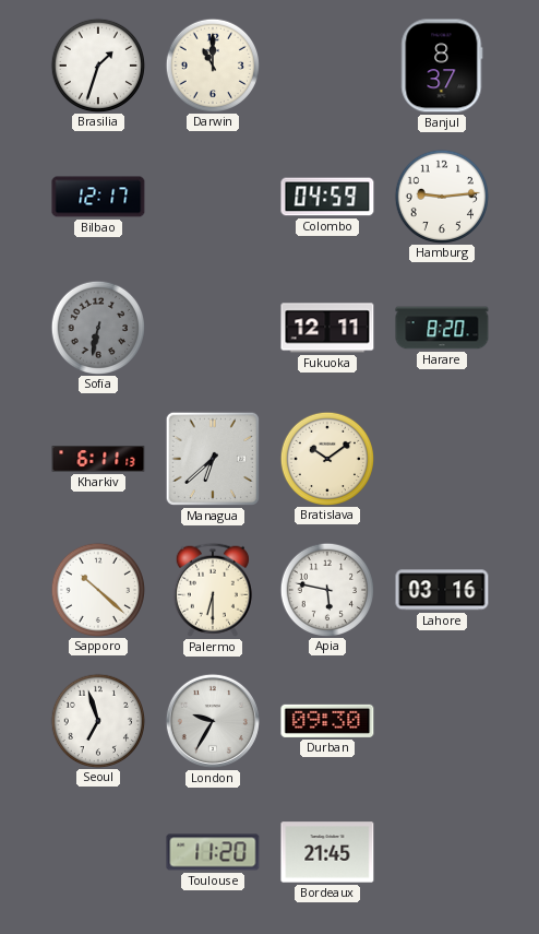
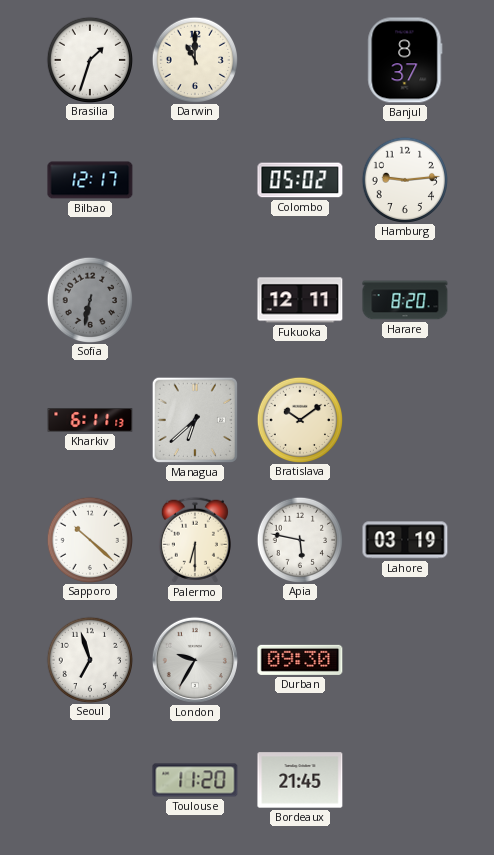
Colombo: 04:59 -> 05:02
Lahore: 03:16 -> 03:19
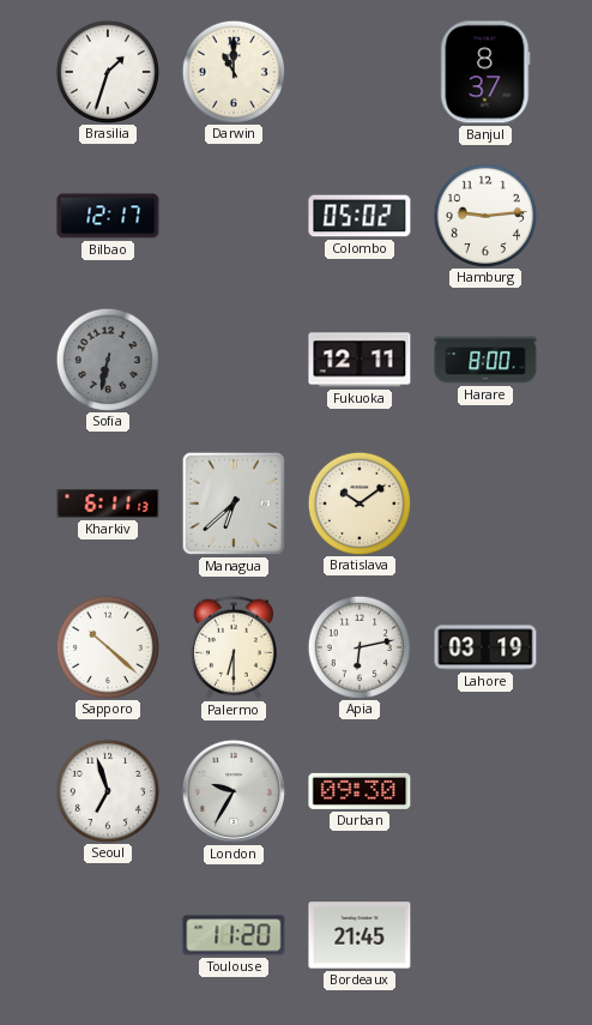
Harare: 8:20 -> 8:00
Apia: 5:47 -> 6:13
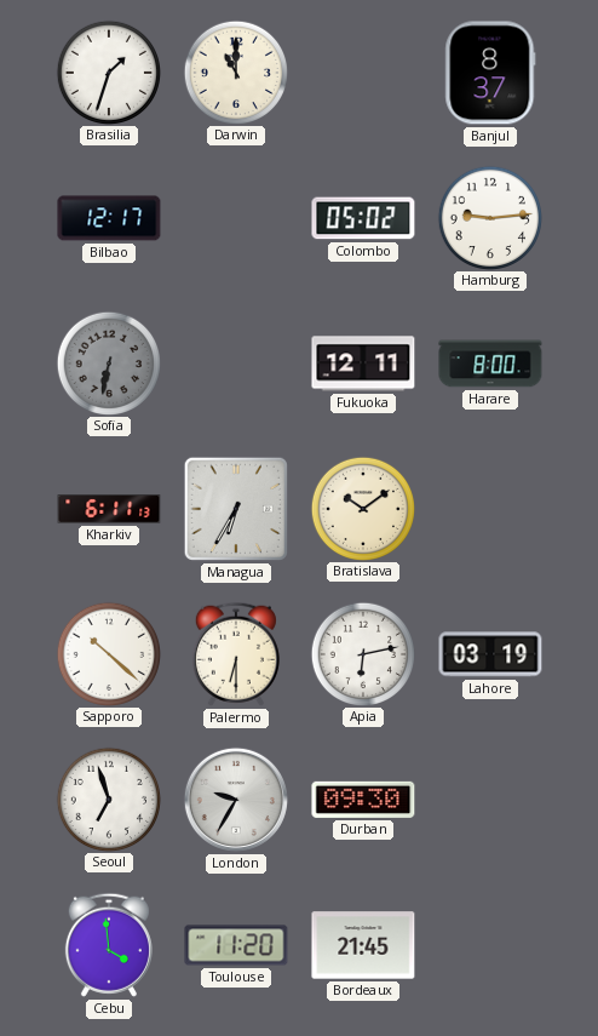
Managua: 6:38 -> 6:35
Cebu: none -> 3:59
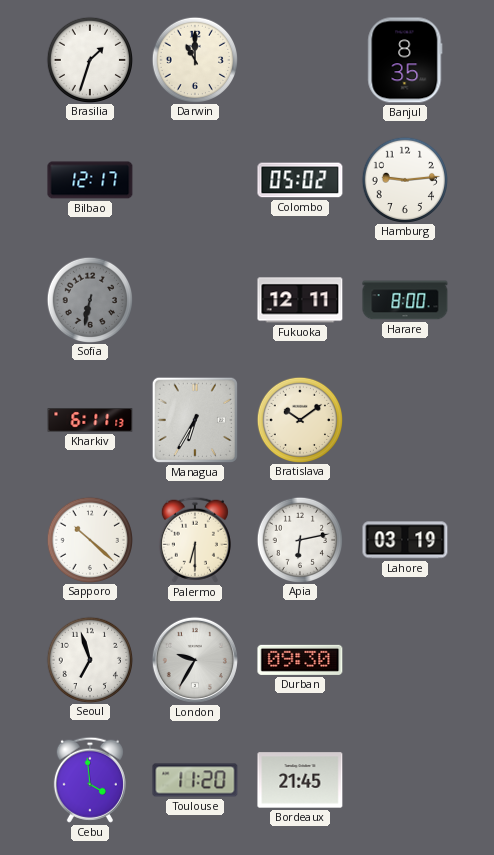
Banjul: 8:37 -> 8:35
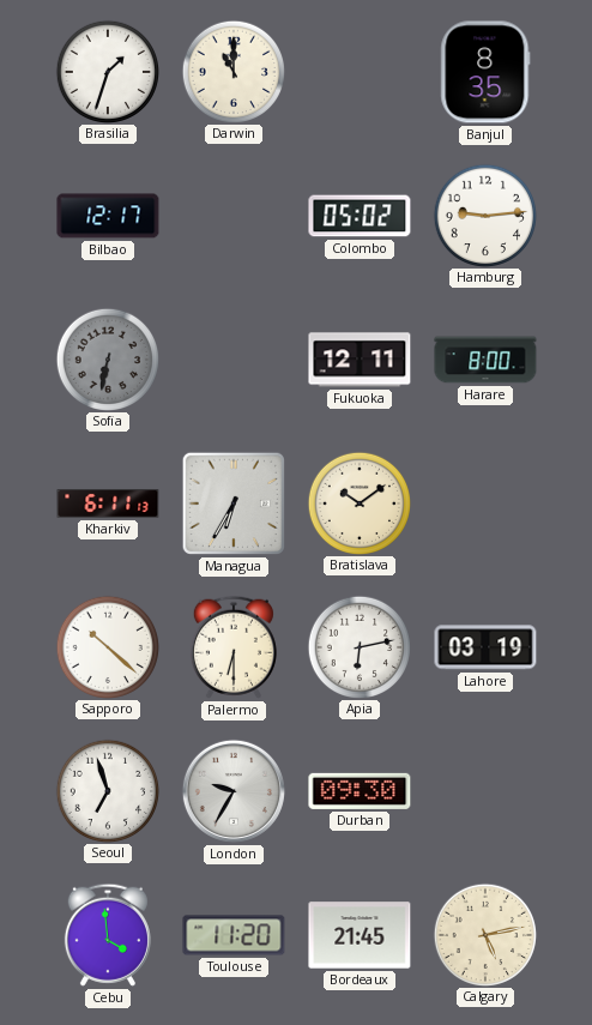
Calgary: none -> 5:13
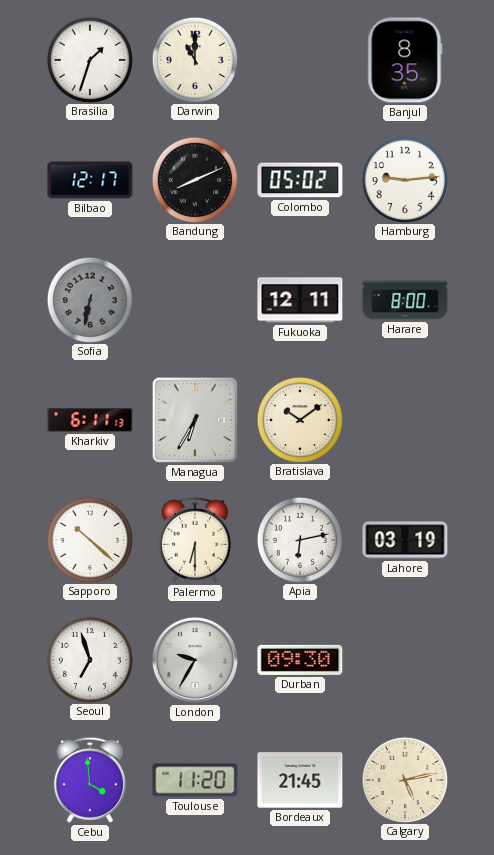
Bandung: none -> 8:11
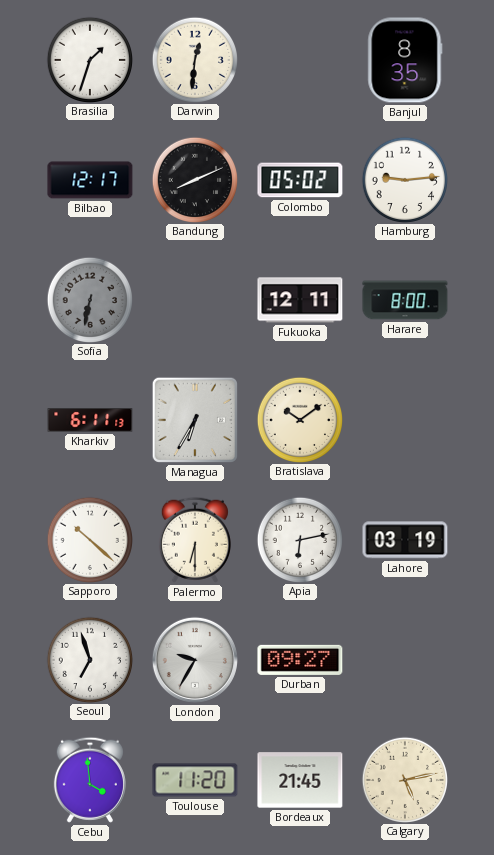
Darwin: 11:00 -> 12:31
Durban: 09:30 -> 09:27
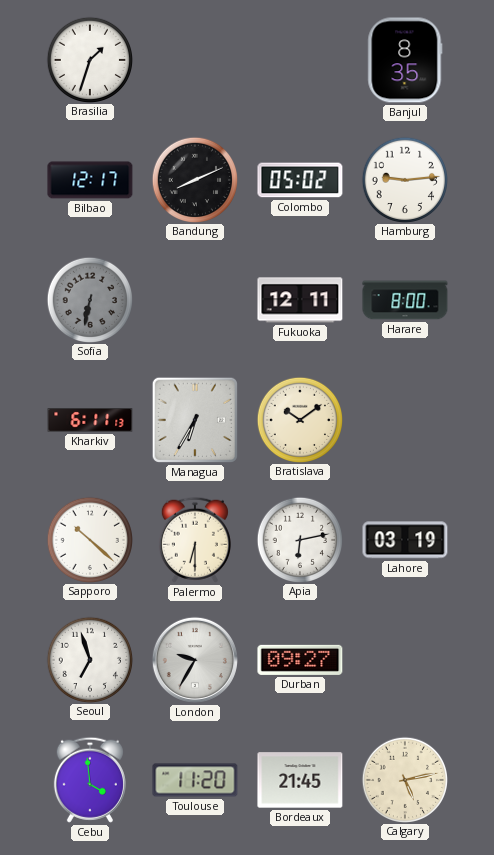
Darwin: 12:31 -> none
